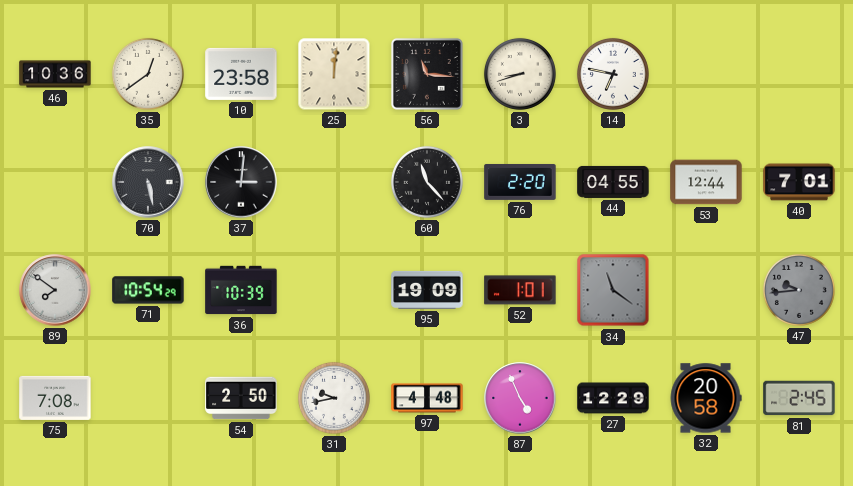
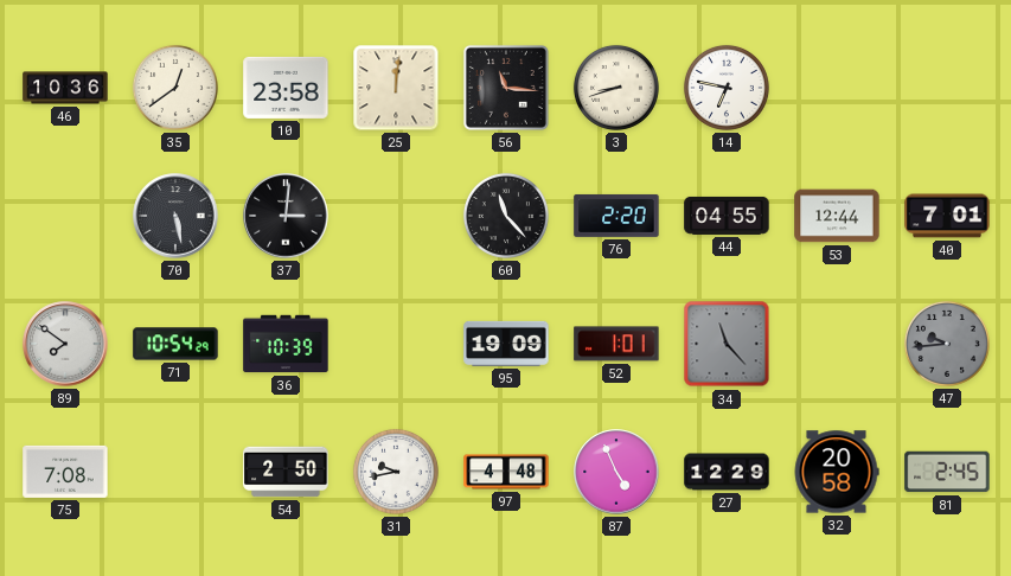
34: 11:21 -> 11:23
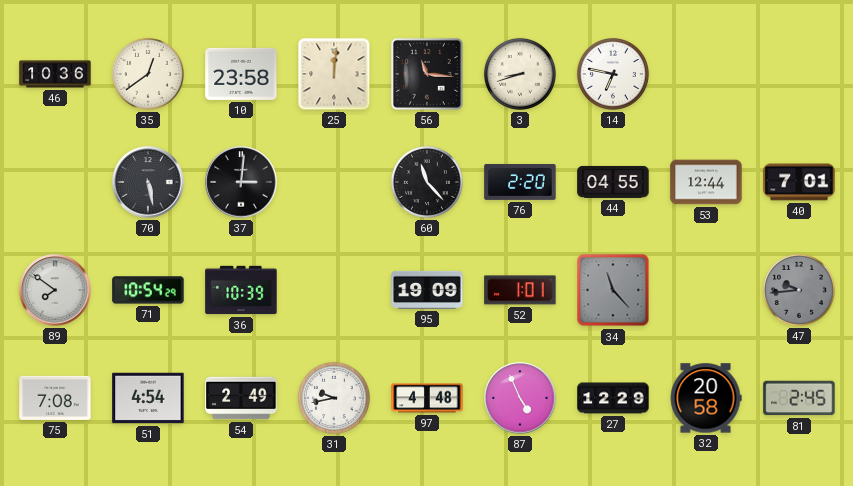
51: none -> 4:54
54: 2:50 -> 2:49
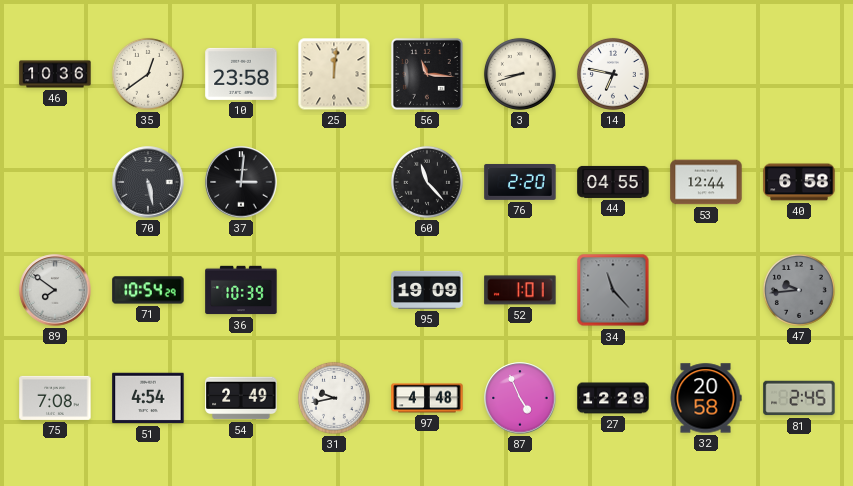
40: 7:01 -> 6:58
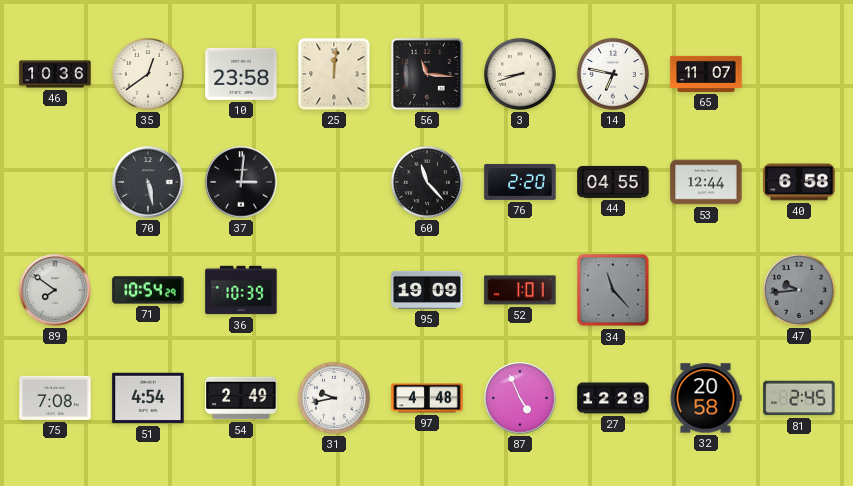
65: none -> 11:07
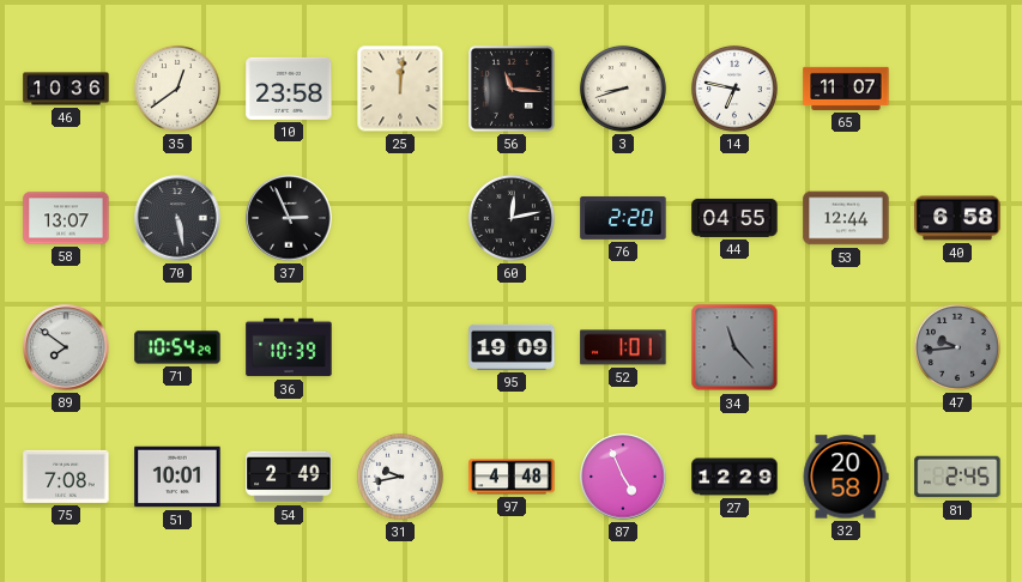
58: none -> 13:07
37: 3:01 -> 2:56
60: 11:23 -> 12:13
51: 4:54 -> 10:01
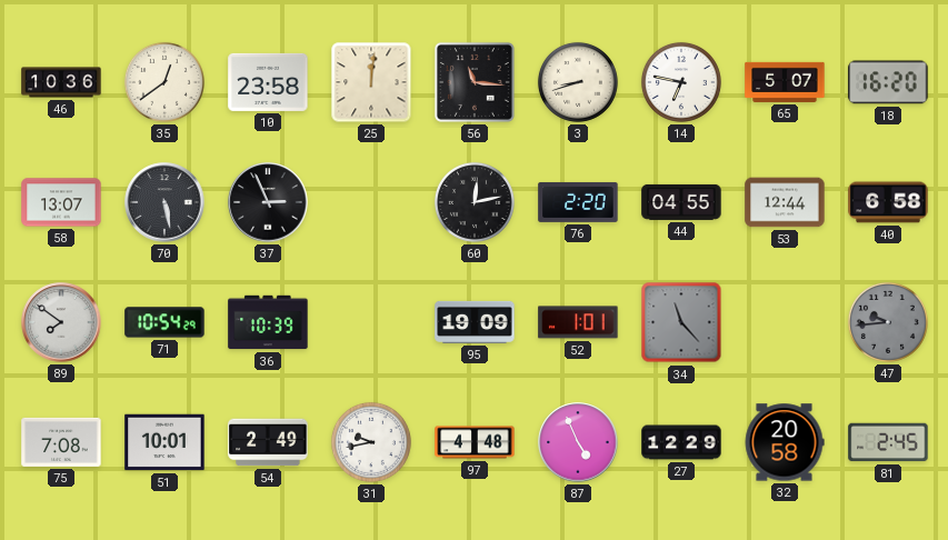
65: 11:07 -> 5:07
18: none -> 16:20
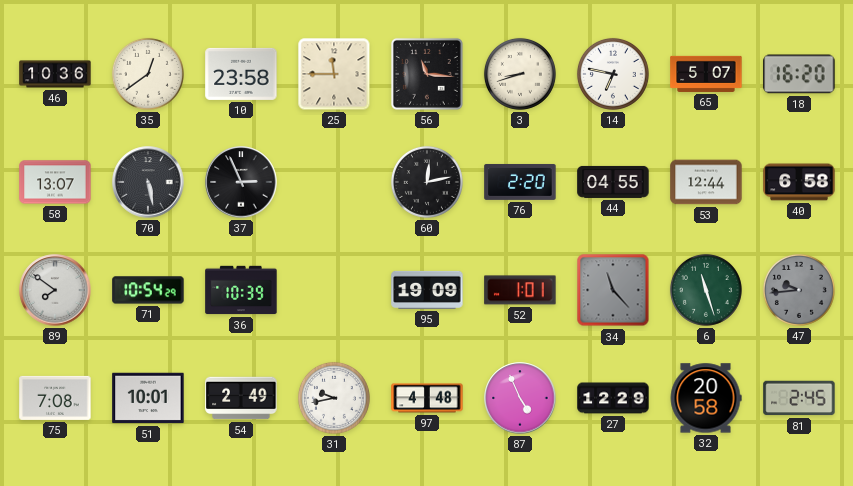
25: 12:01 -> 11:45
6: none -> 11:27
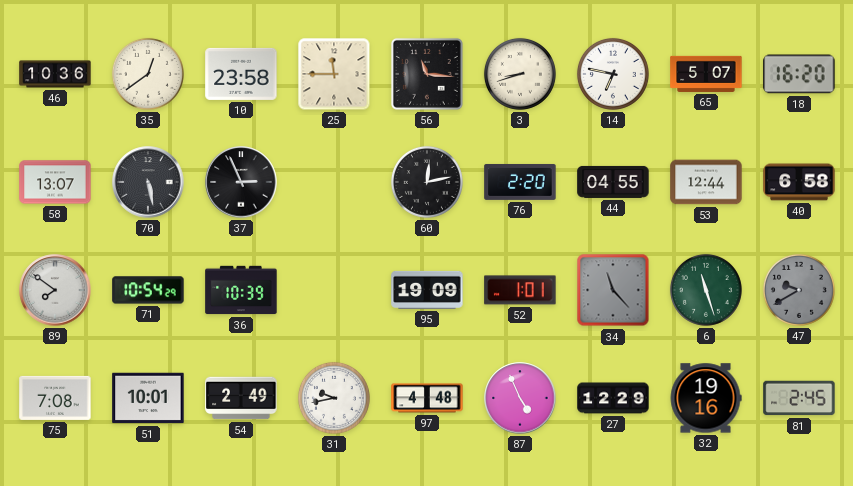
47: 9:44 -> 9:40
32: 20:58 -> 19:16
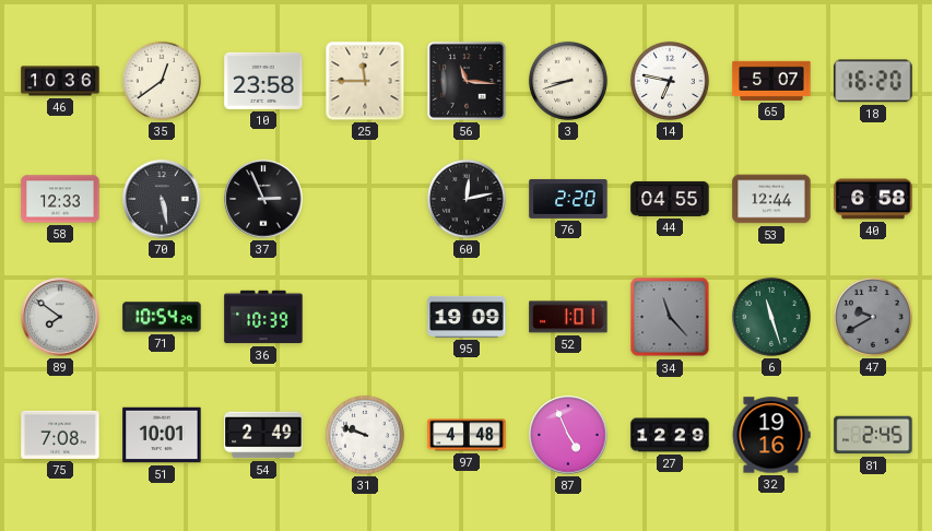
58: 13:07 -> 12:33
31: 9:43 -> 9:48
